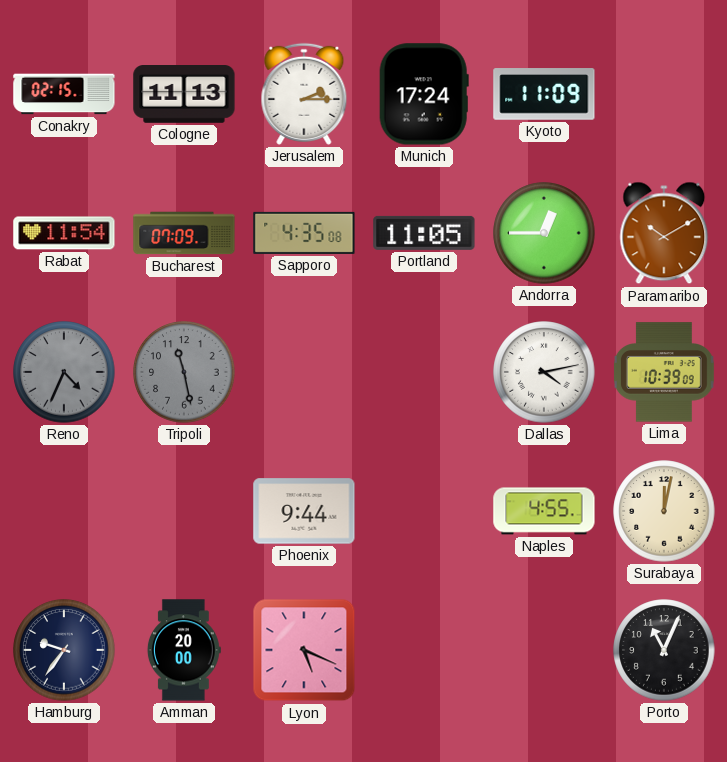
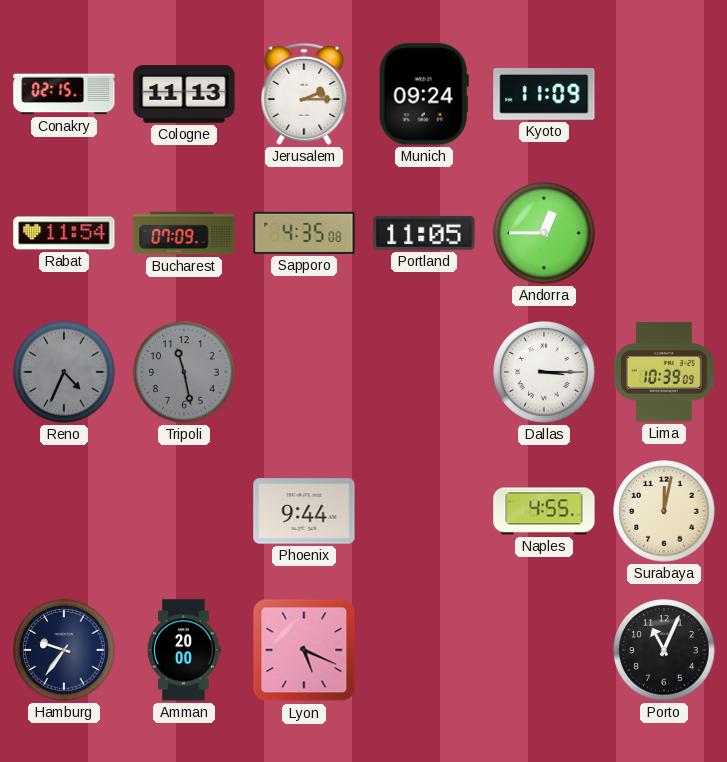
Munich: 17:24 -> 09:24
Paramaribo: 10:10 -> none
Dallas: 4:13 -> 3:15
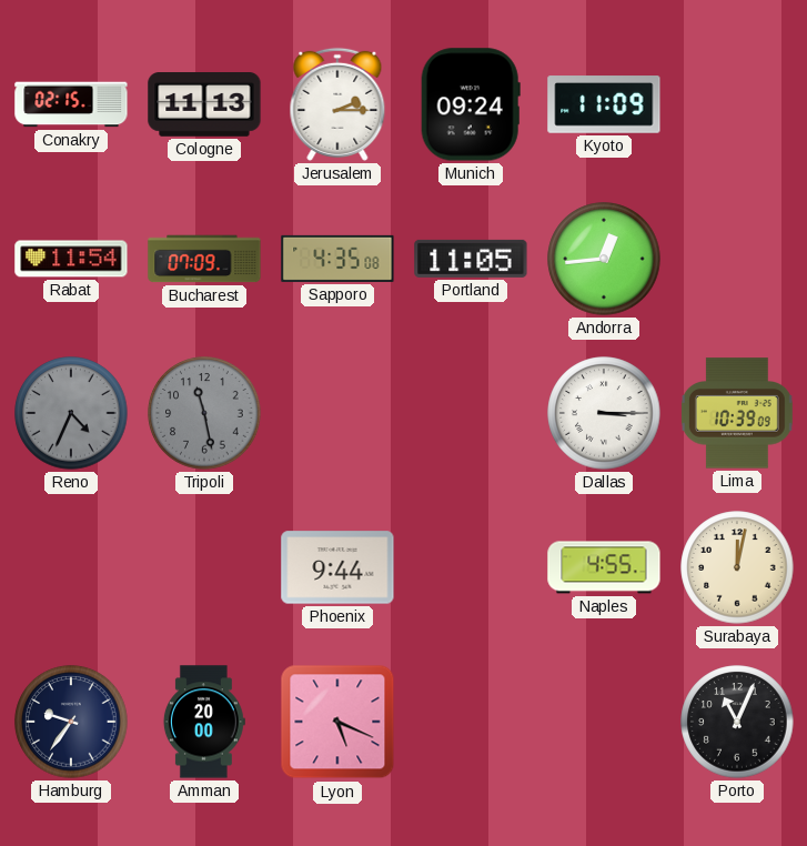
Andorra: 12:45 -> 12:44
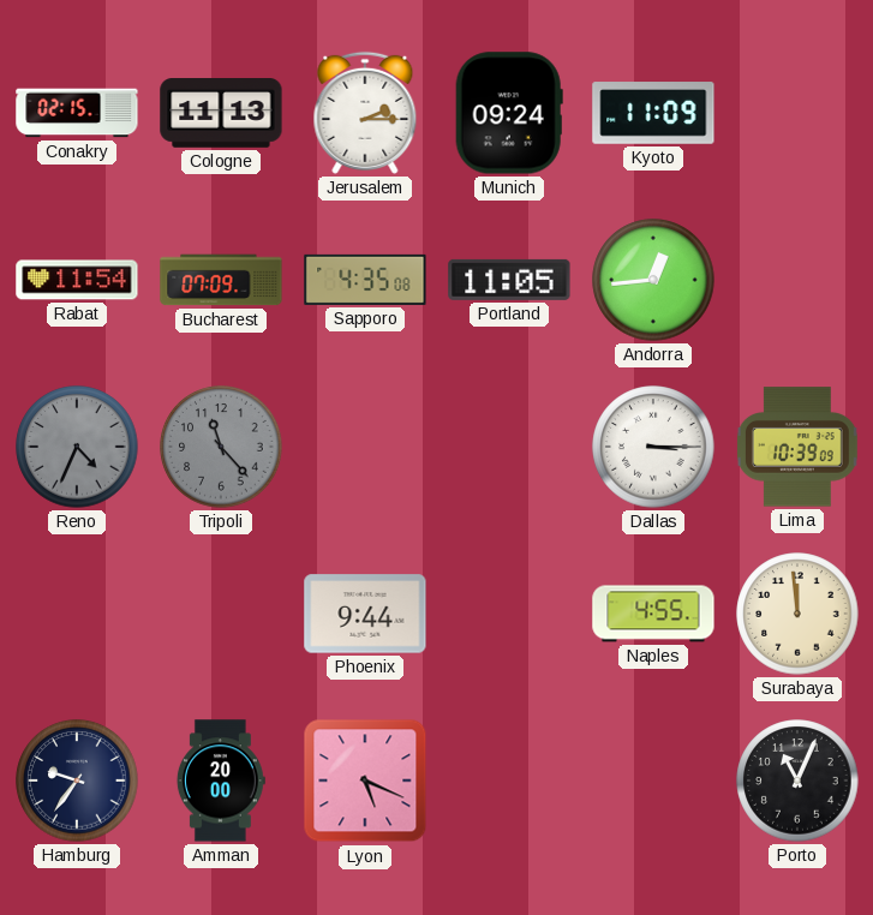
Tripoli: 11:28 -> 11:23
Surabaya: 12:02 -> 11:59
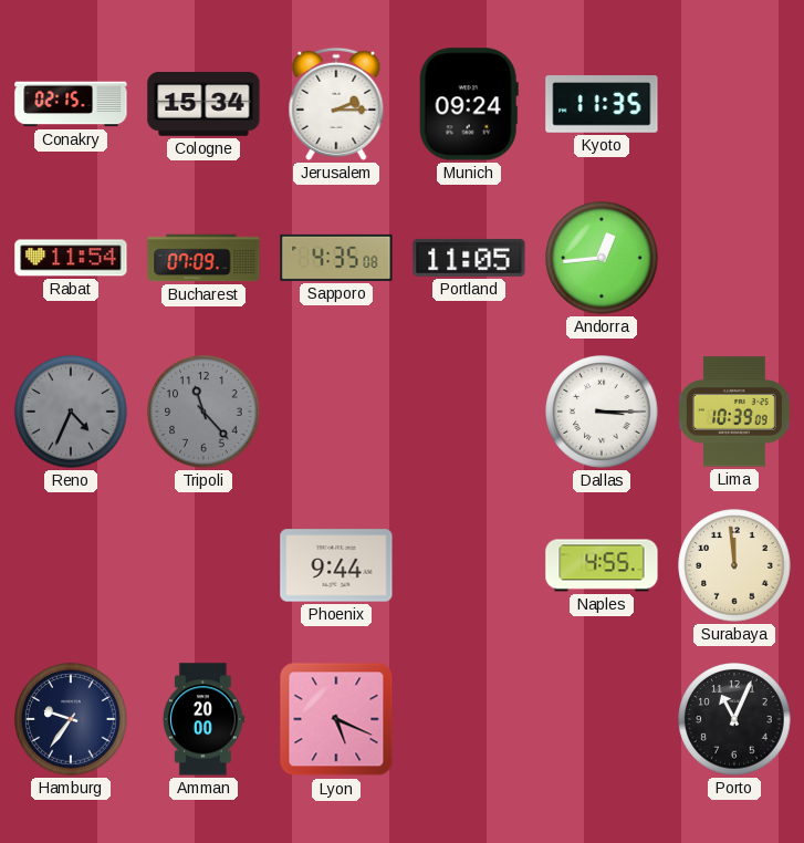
Cologne: 11:13 -> 15:34
Kyoto: 11:09 -> 11:35
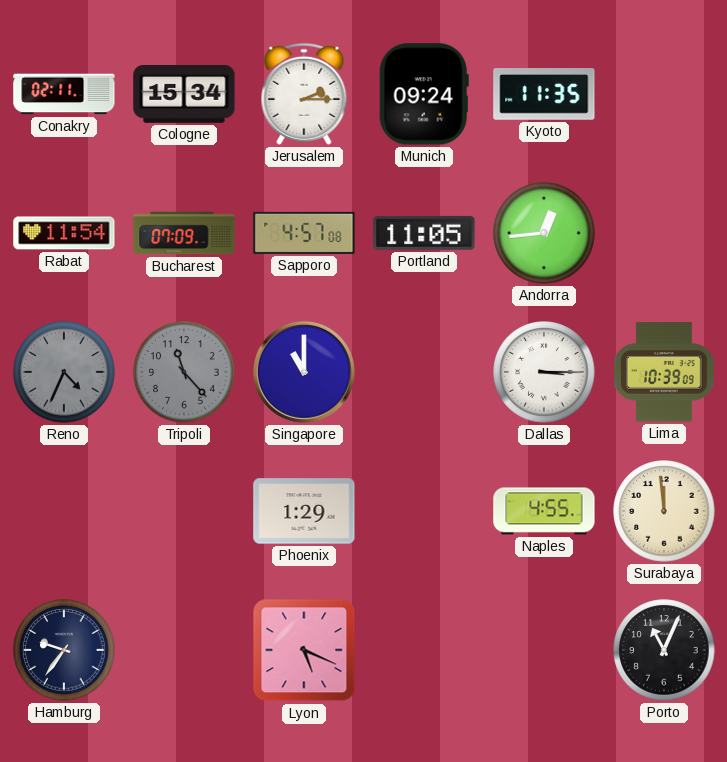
Conakry: 02:15 -> 02:11
Sapporo: 4:35 -> 4:57
Singapore: none -> 11:00
Phoenix: 9:44 -> 1:29
Amman: 20:00 -> none
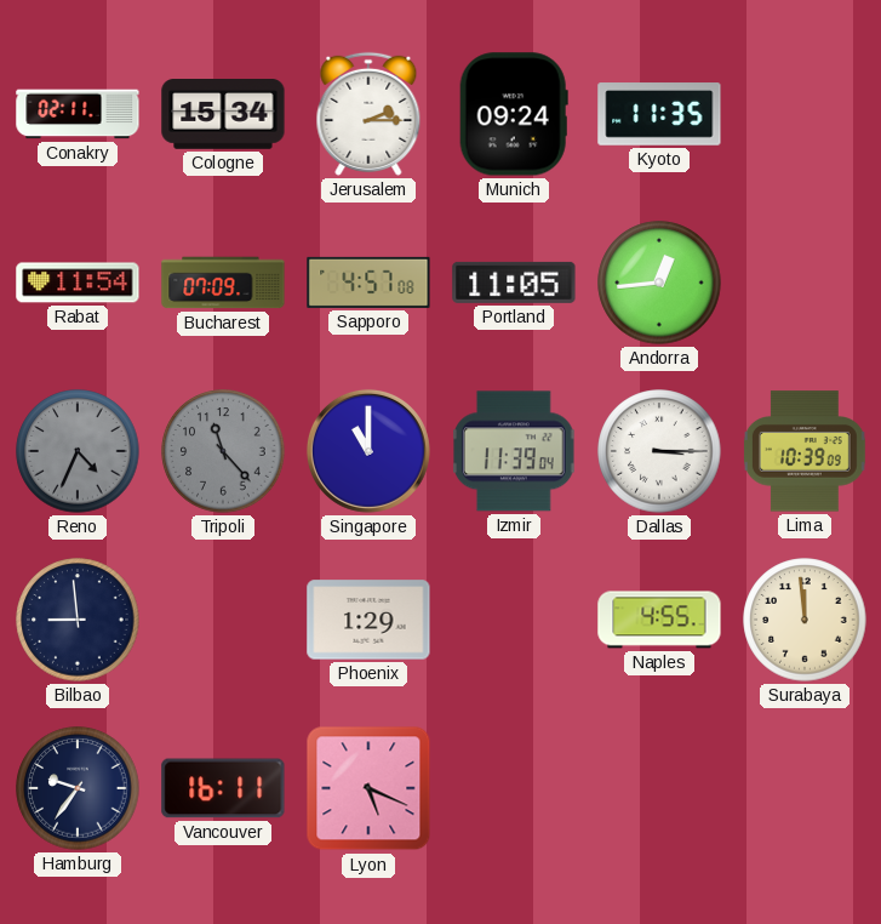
Izmir: none -> 11:39
Bilbao: none -> 8:59
Vancouver: none -> 16:11
Porto: 11:04 -> none
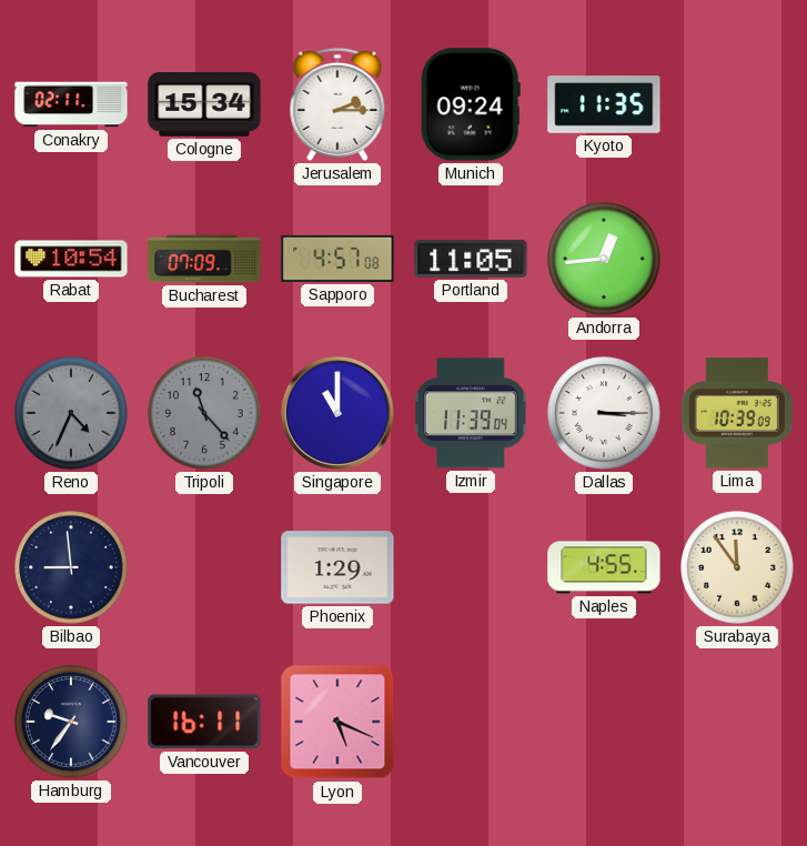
Rabat: 11:54 -> 10:54
Surabaya: 11:59 -> 11:54
